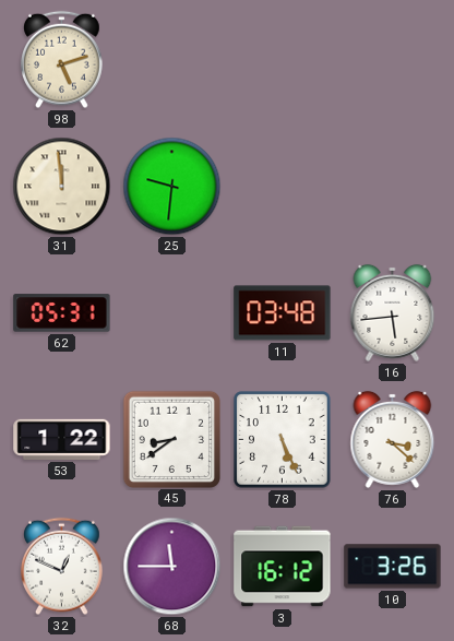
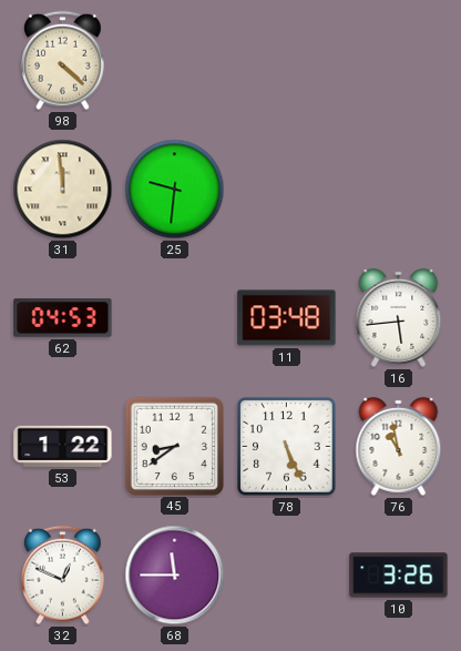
98: 5:12 -> 4:22
62: 05:31 -> 04:53
76: 3:22 -> 10:58
3: 16:12 -> none
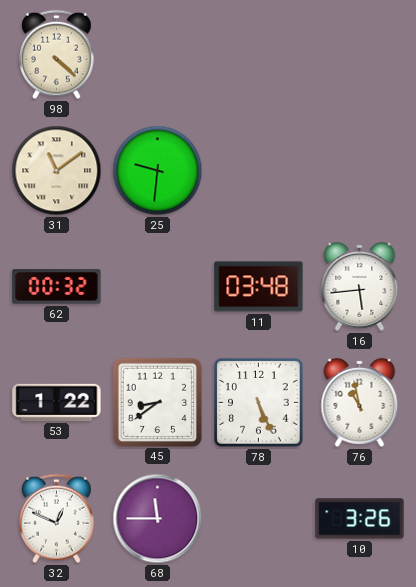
31: 11:59 -> 11:09
62: 04:53 -> 00:32
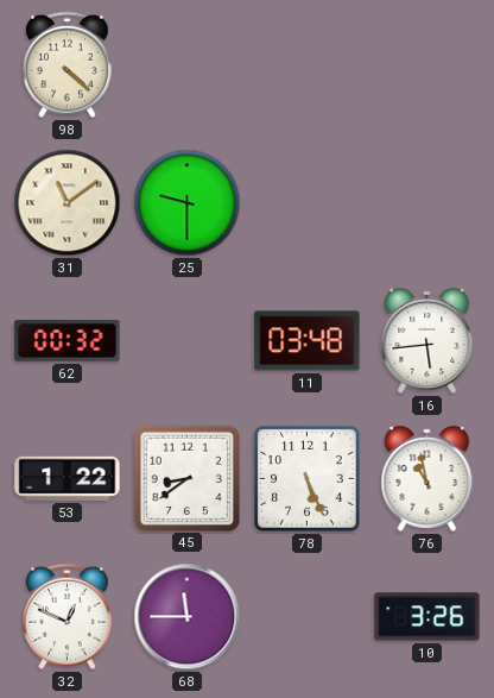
25: 9:31 -> 9:30
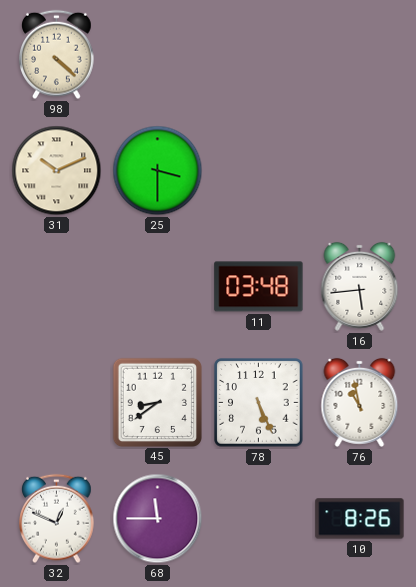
31: 11:09 -> 10:11
25: 9:30 -> 3:30
62: 00:32 -> none
53: 1:22 -> none
10: 3:26 -> 8:26
